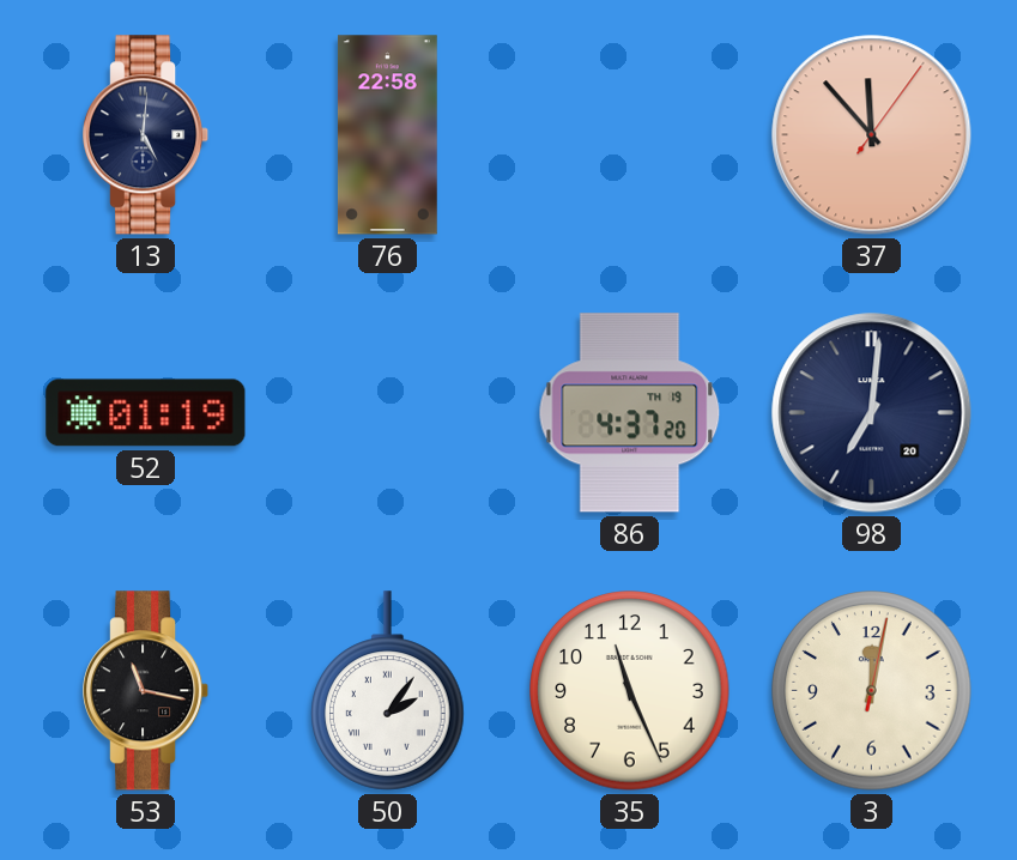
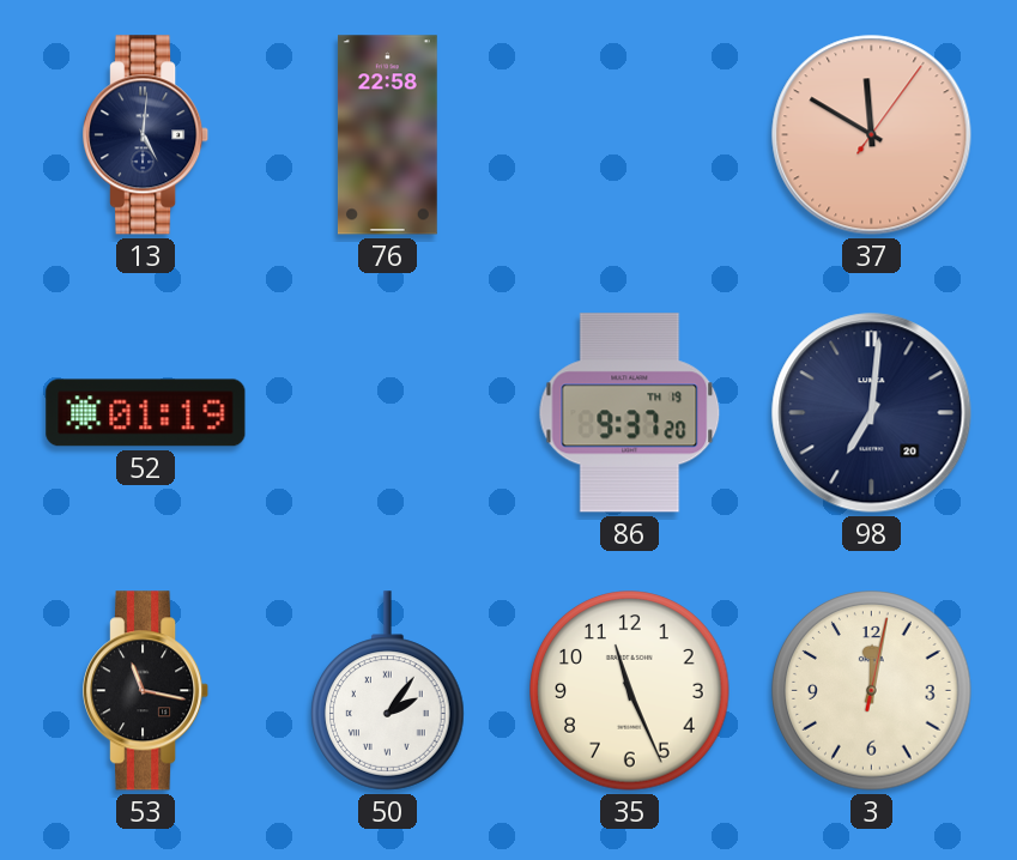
37: 11:53 -> 11:50
86: 4:37 -> 9:37
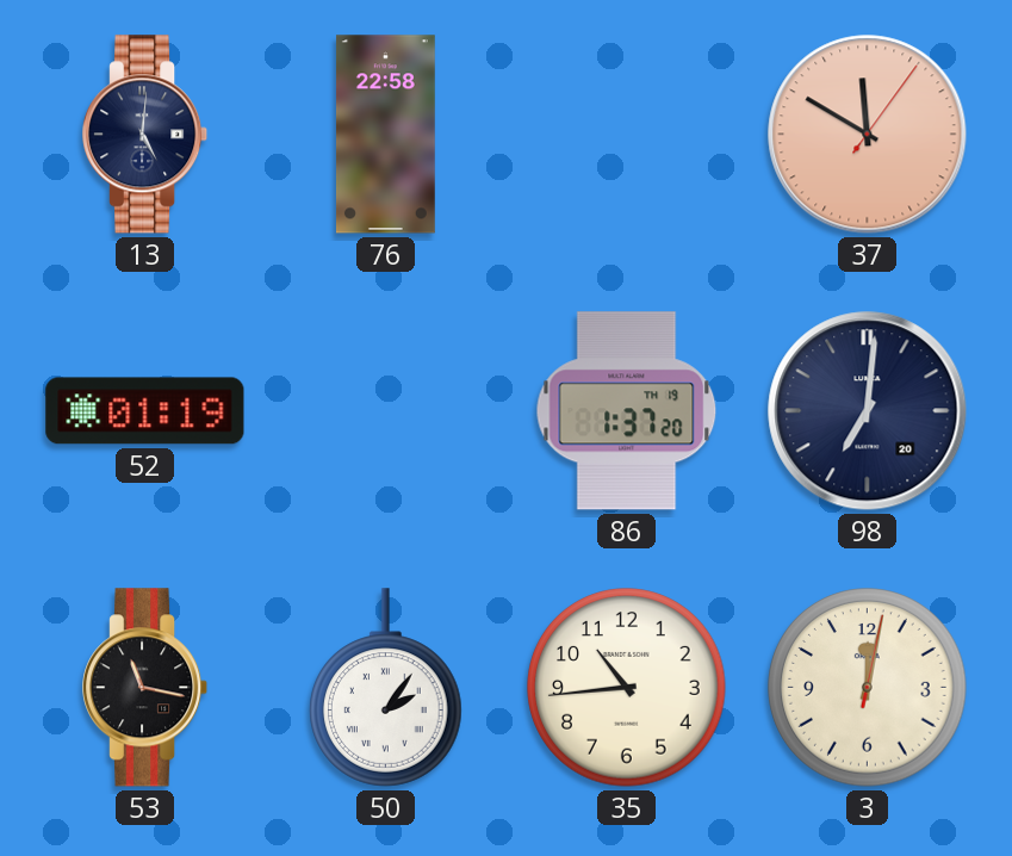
86: 9:37 -> 1:37
35: 11:26 -> 10:44
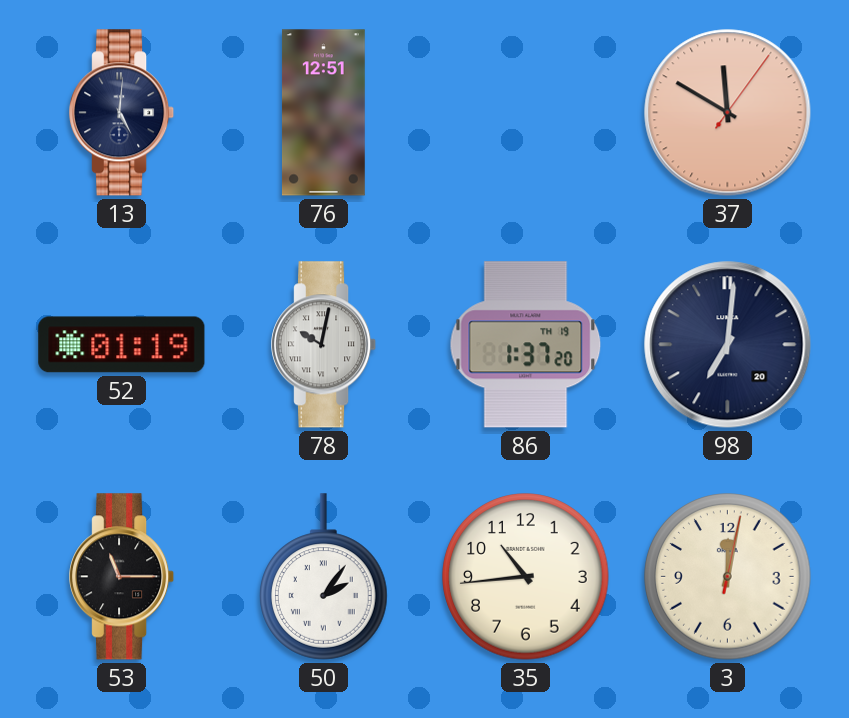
76: 22:58 -> 12:51
78: none -> 10:02
53: 11:17 -> 11:15
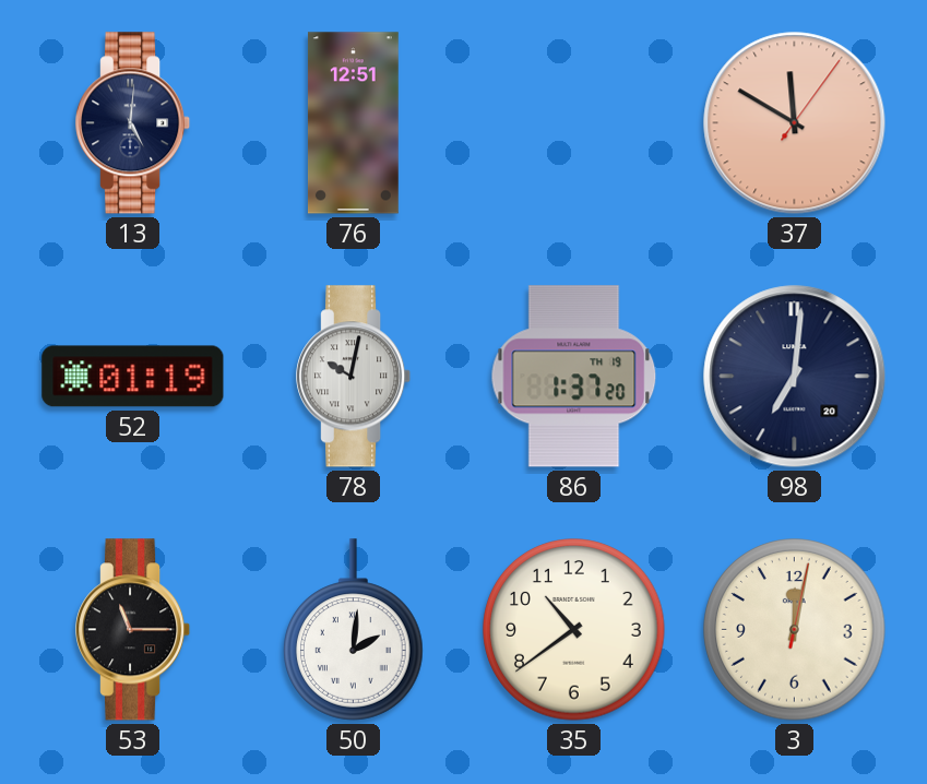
50: 2:06 -> 2:01
35: 10:44 -> 10:39
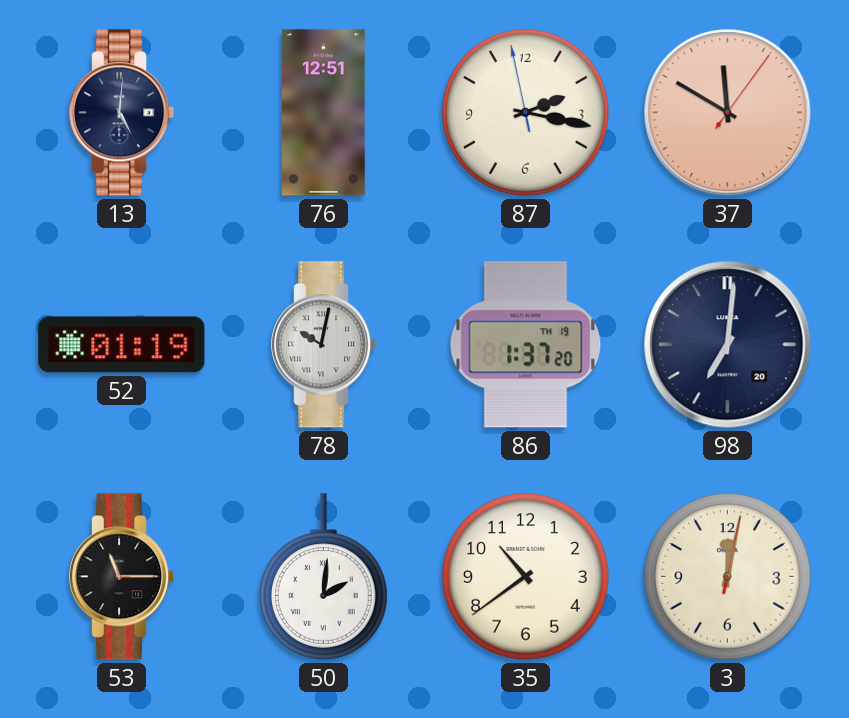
87: none -> 2:16
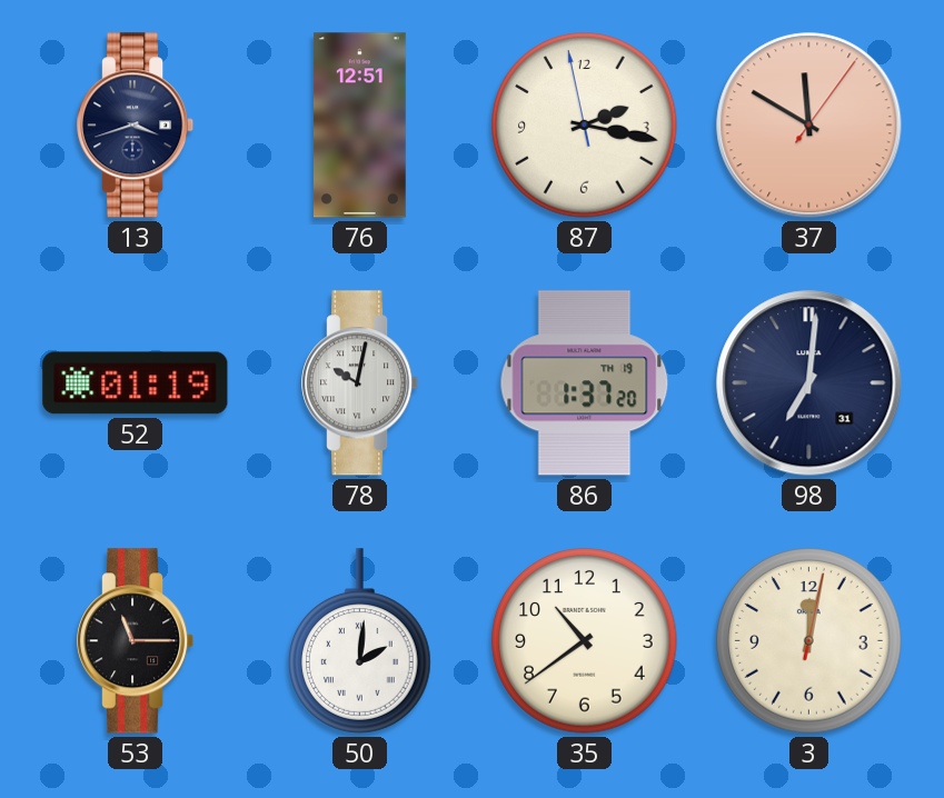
13: 5:01 -> 3:42
98 date: 20 -> 31
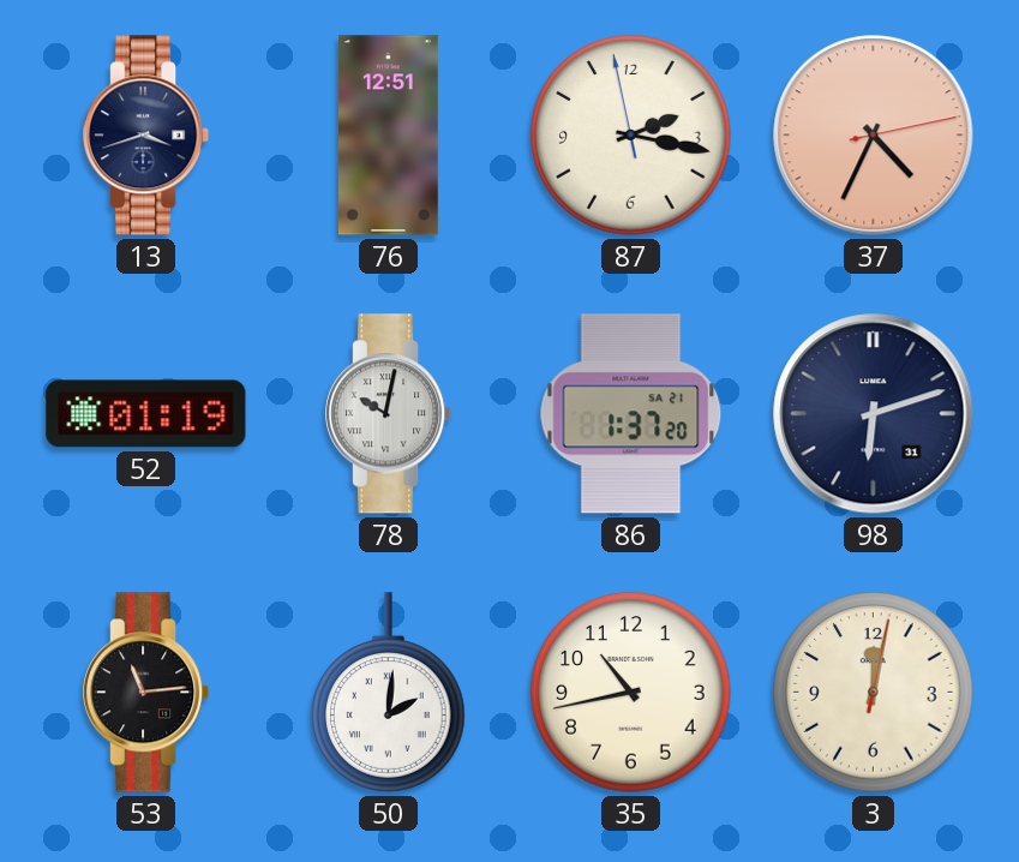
37: 11:50 -> 4:34
86 date: TH 19 -> SA 21
98: 7:01 -> 6:12
53: 11:15 -> 11:14
35: 10:39 -> 10:43
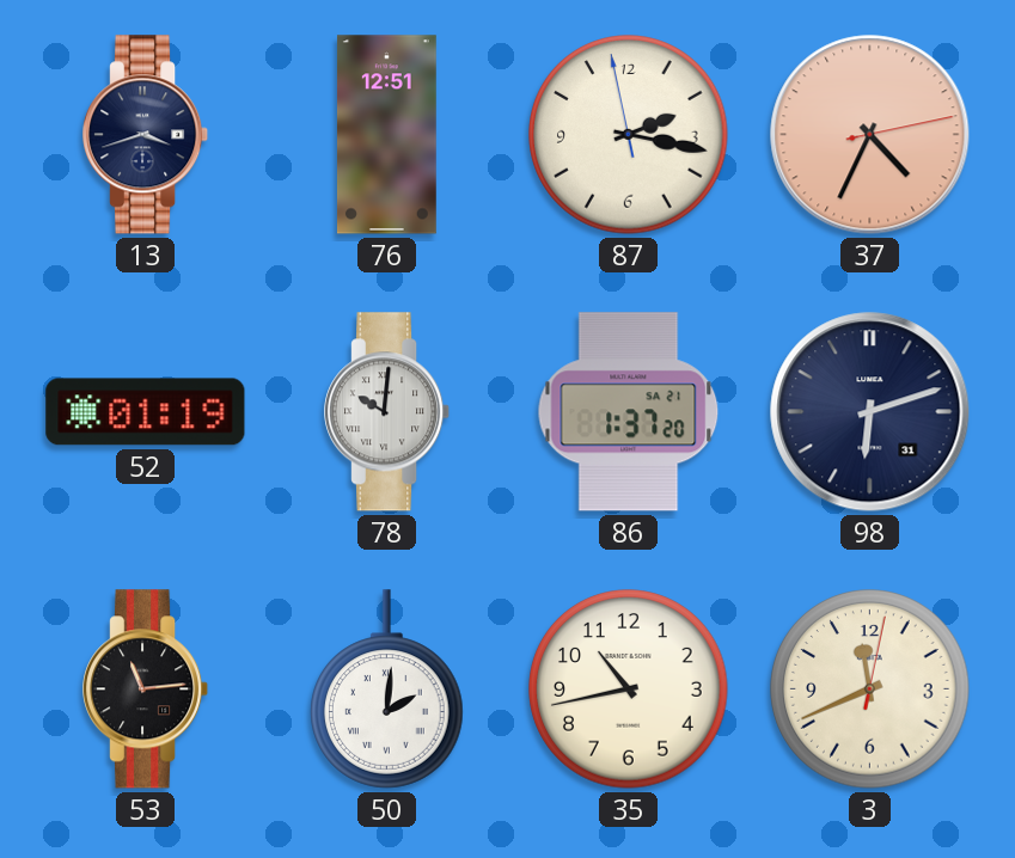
78: 10:02 -> 10:01
3: 12:02 -> 11:41
